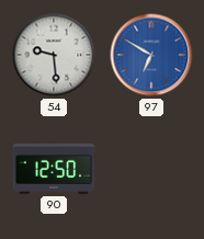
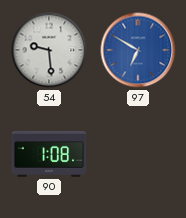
90: 12:50 -> 1:08
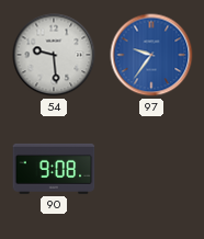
97: 6:50 -> 9:36
90: 1:08 -> 9:08
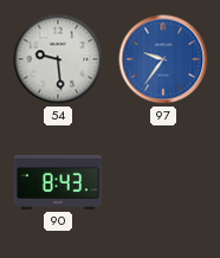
90: 9:08 -> 8:43
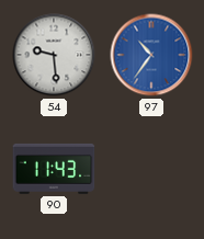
97: 9:36 -> 10:36
90: 8:43 -> 11:43
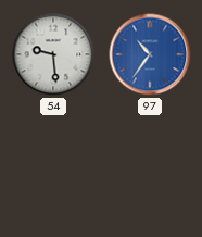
90: 11:43 -> none
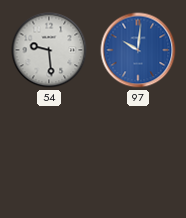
97: 10:36 -> 10:01
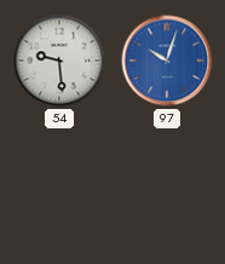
97: 10:01 -> 10:03
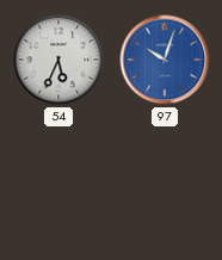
54: 9:29 -> 5:34
